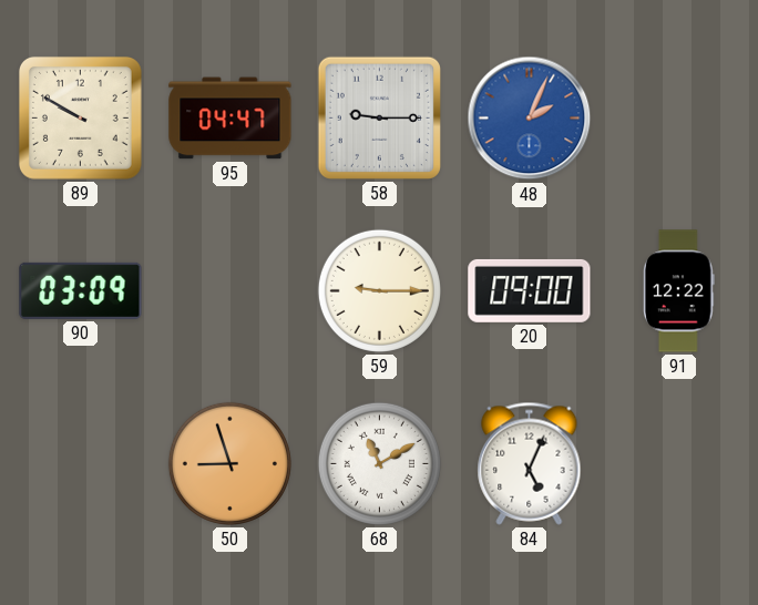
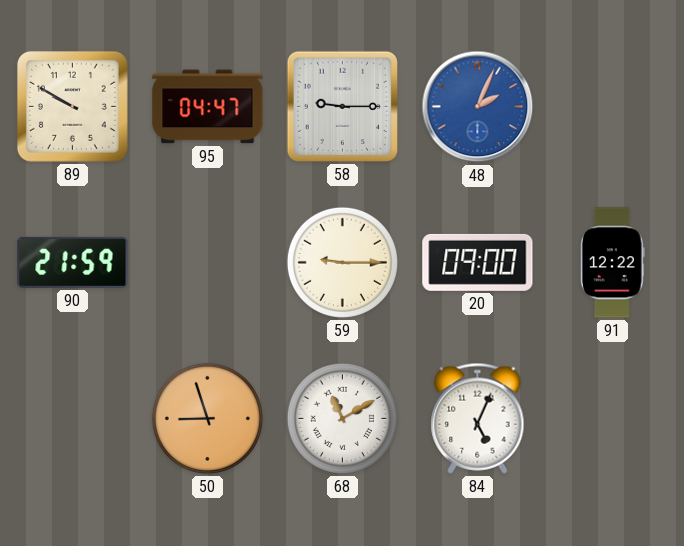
90: 03:09 -> 21:59
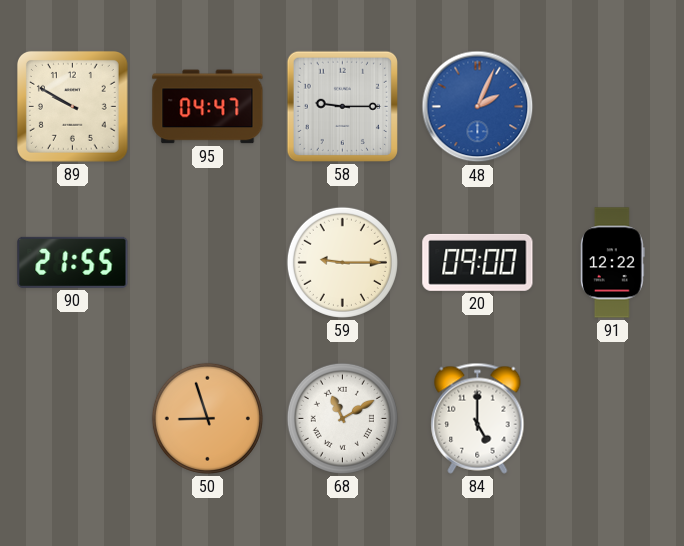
90: 21:59 -> 21:55
84: 5:04 -> 5:00
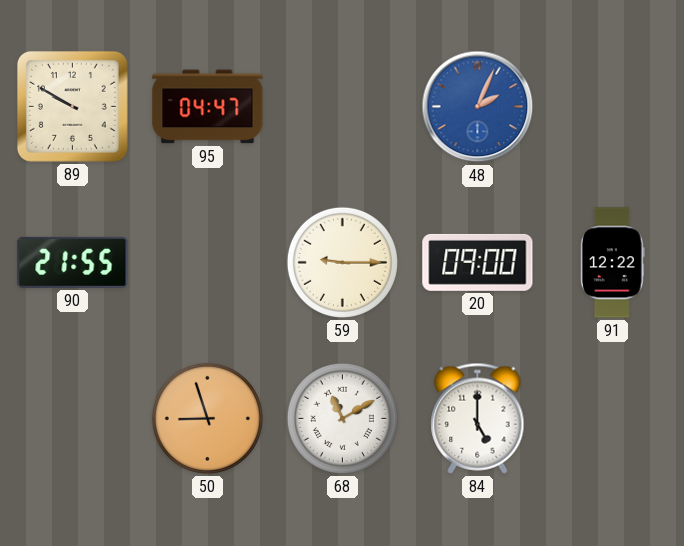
58: 9:15 -> none
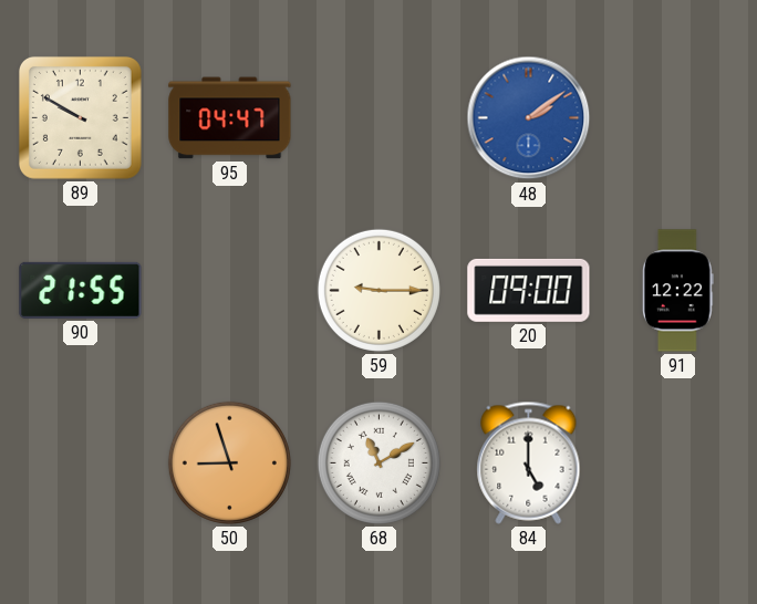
48: 2:04 -> 2:09
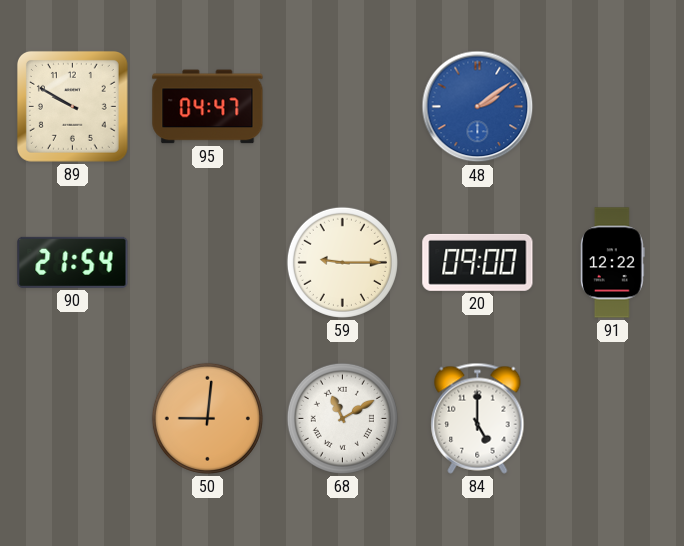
90: 21:55 -> 21:54
50: 8:57 -> 9:01
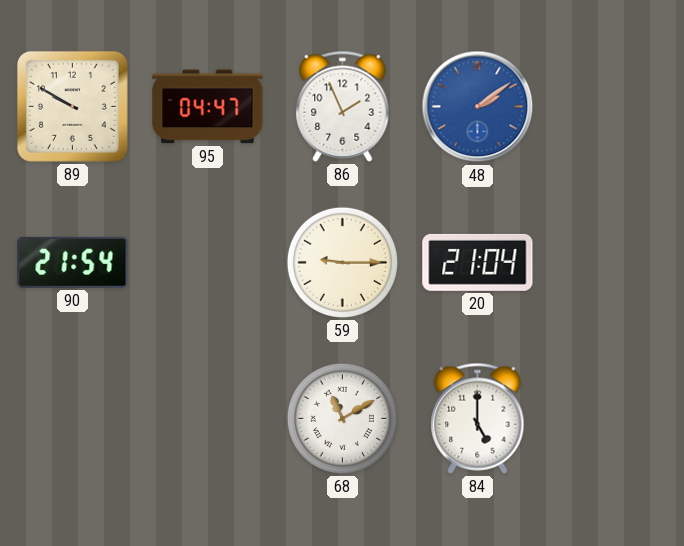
86: none -> 1:56
20: 09:00 -> 21:04
91: 12:22 -> none
50: 9:01 -> none
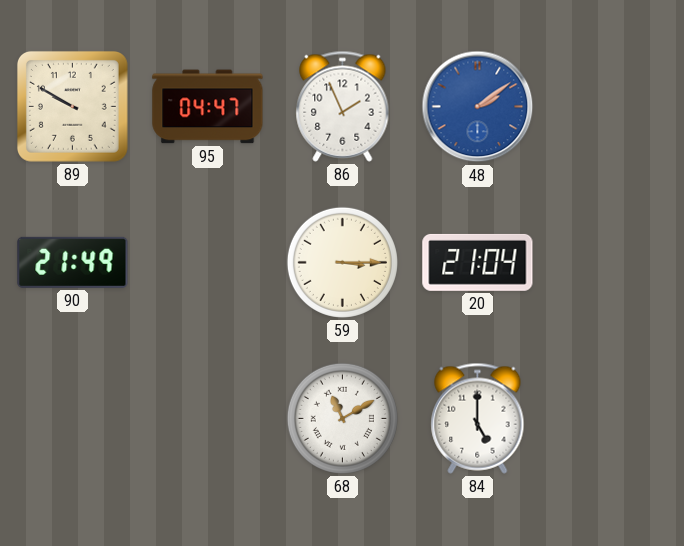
90: 21:54 -> 21:49
59: 9:15 -> 3:15
